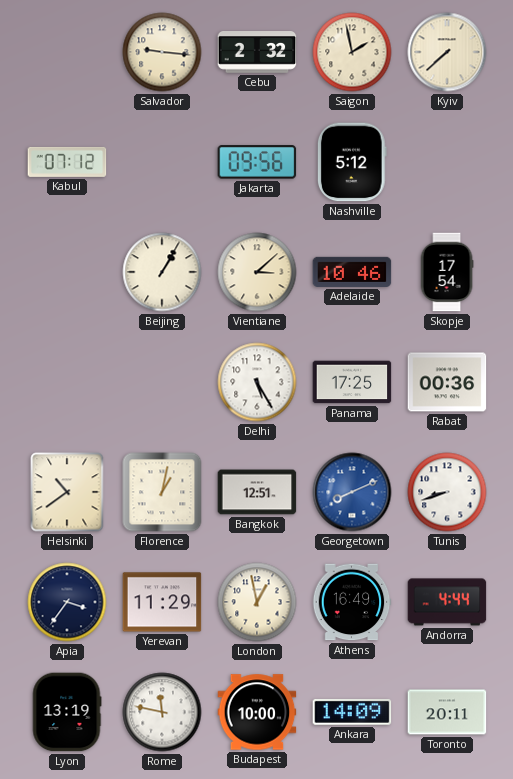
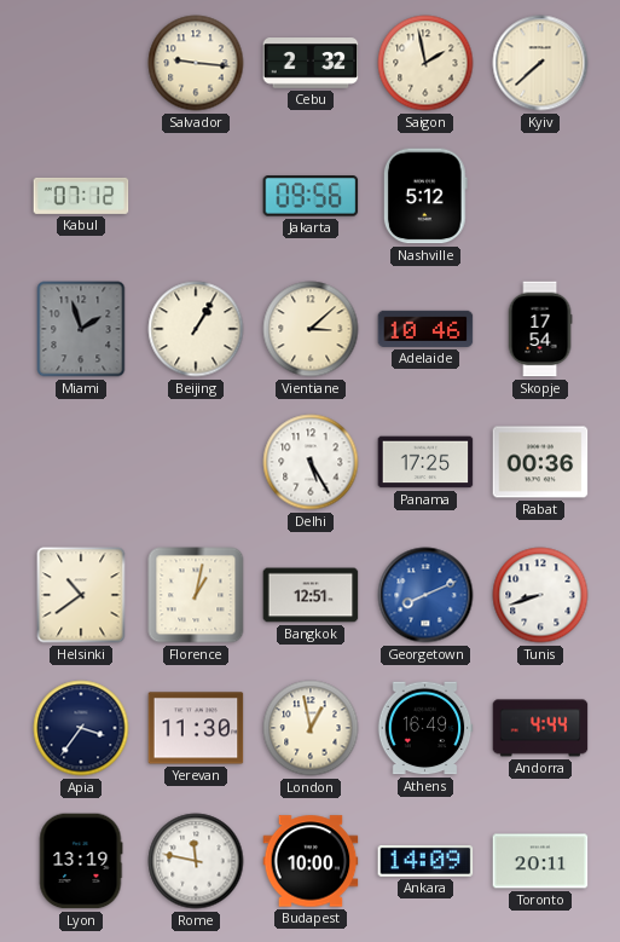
Miami: none -> 1:57
Yerevan: 11:29 -> 11:30
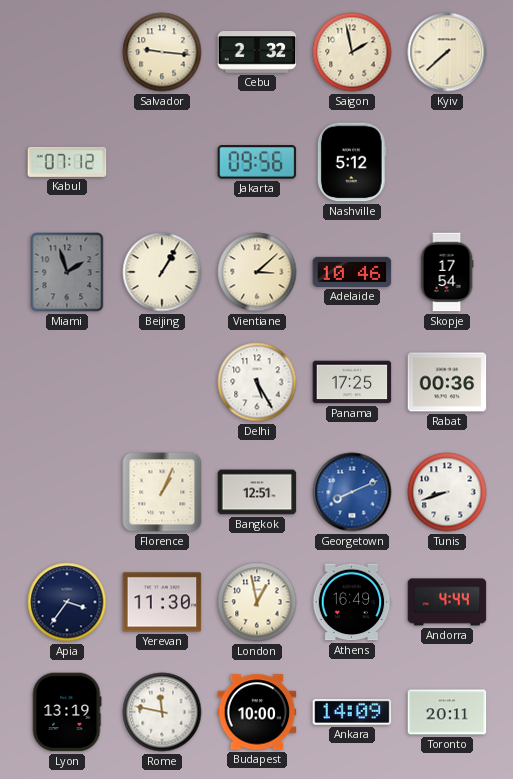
Helsinki: 10:39 -> none
Florence: 1:02 -> 1:04
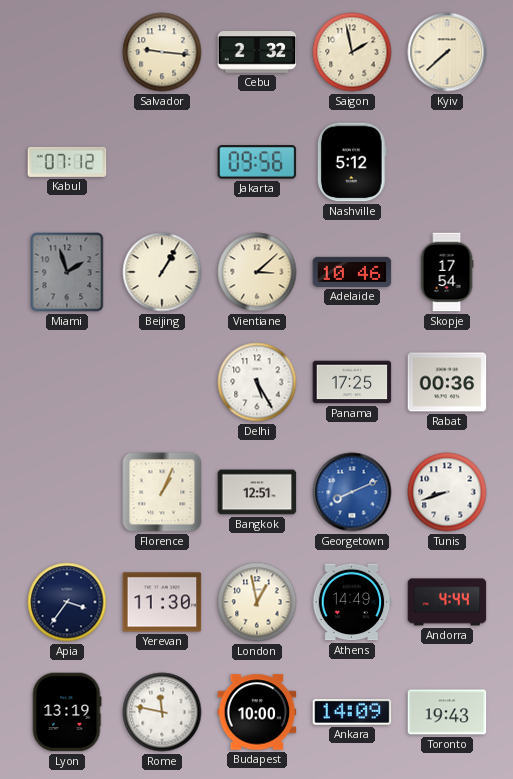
Athens: 16:49 -> 14:49
Toronto: 20:11 -> 19:43
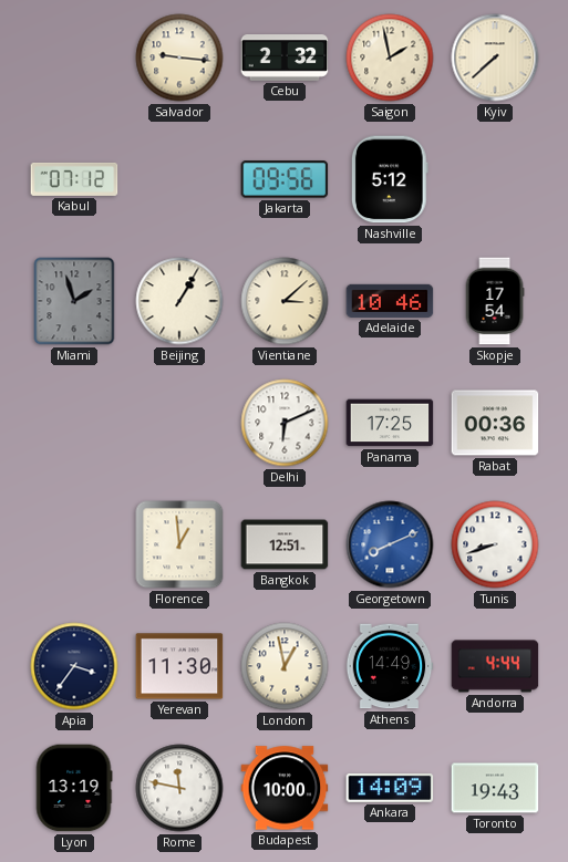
Delhi: 5:25 -> 6:11
Florence: 1:04 -> 12:59
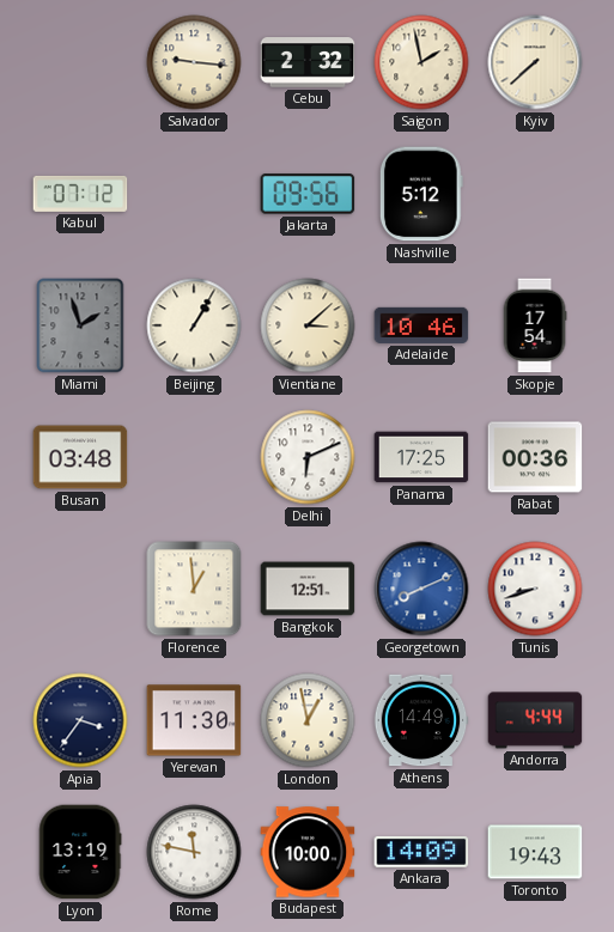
Busan: none -> 03:48
